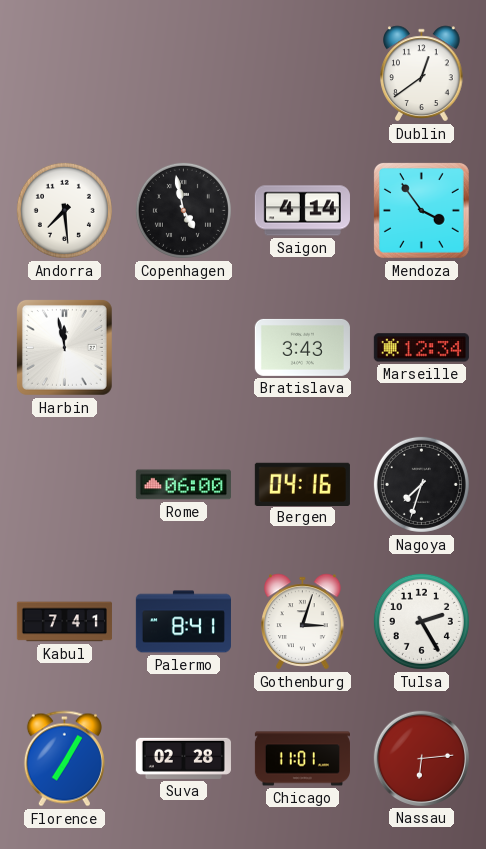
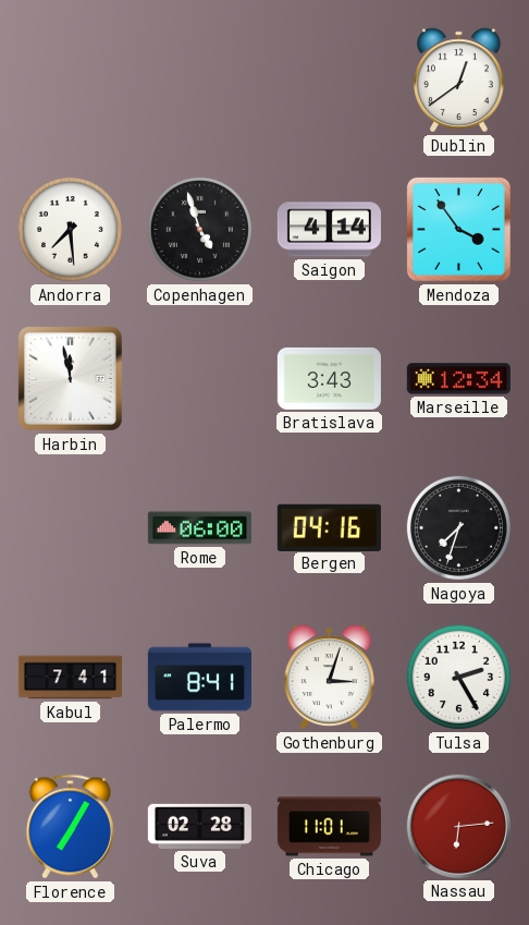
Copenhagen: 4:58 -> 4:57
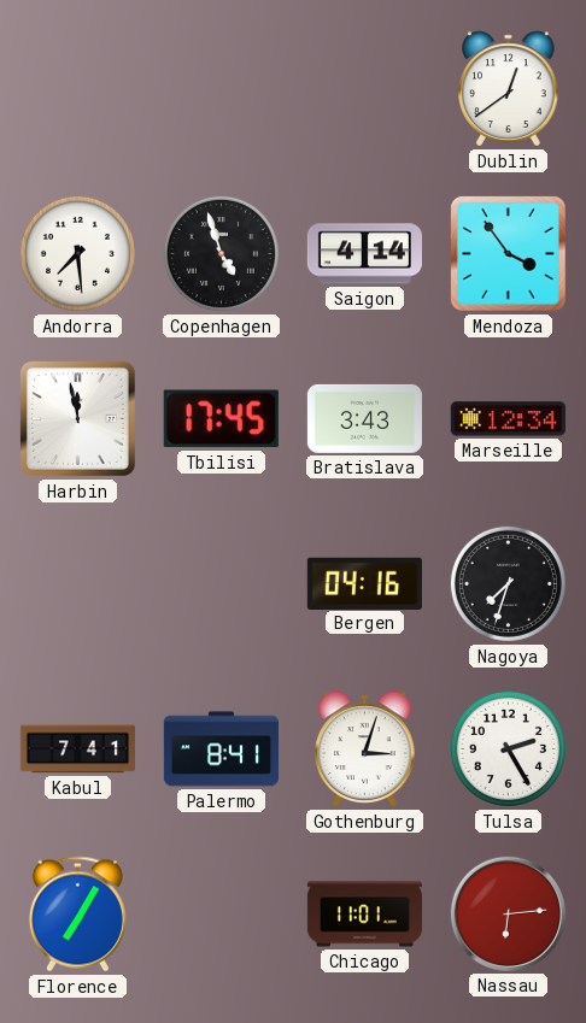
Tbilisi: none -> 17:45
Rome: 06:00 -> none
Suva: 02:28 -> none
